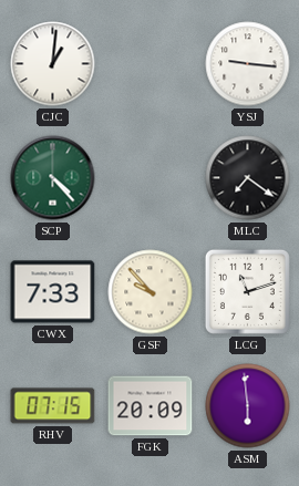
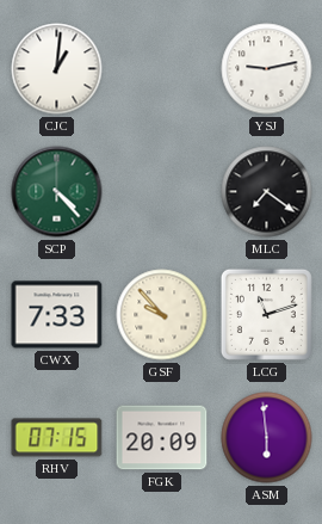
YSJ: 9:16 -> 9:13
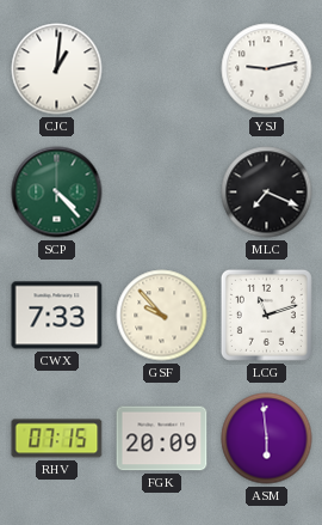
MLC: 7:21 -> 7:19
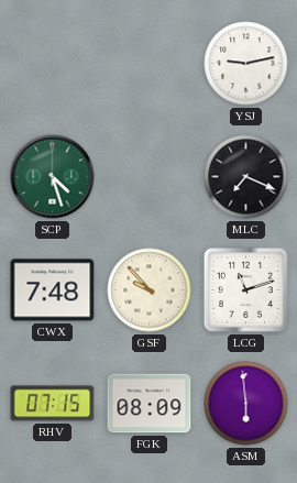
CJC: 1:01 -> none
SCP: 4:23 -> 4:27
CWX: 7:33 -> 7:48
FGK: 20:09 -> 08:09
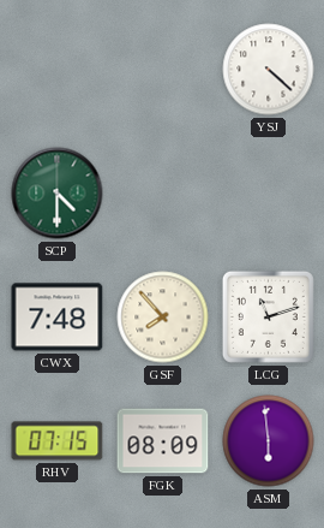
YSJ: 9:13 -> 4:22
SCP: 4:27 -> 4:30
MLC: 7:19 -> none
GSF: 9:53 -> 7:53
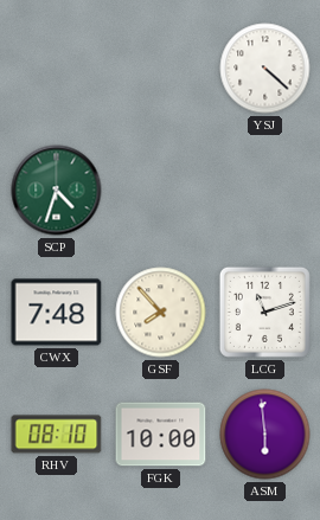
SCP: 4:30 -> 4:33
RHV: 07:15 -> 08:10
FGK: 08:09 -> 10:00
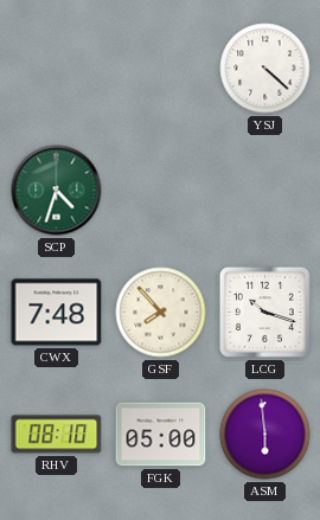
LCG: 11:12 -> 10:18
FGK: 10:00 -> 05:00
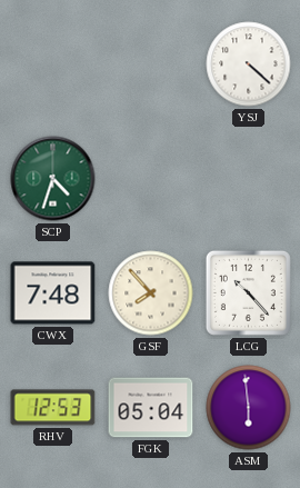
LCG: 10:18 -> 10:23
RHV: 08:10 -> 12:53
FGK: 05:00 -> 05:04
